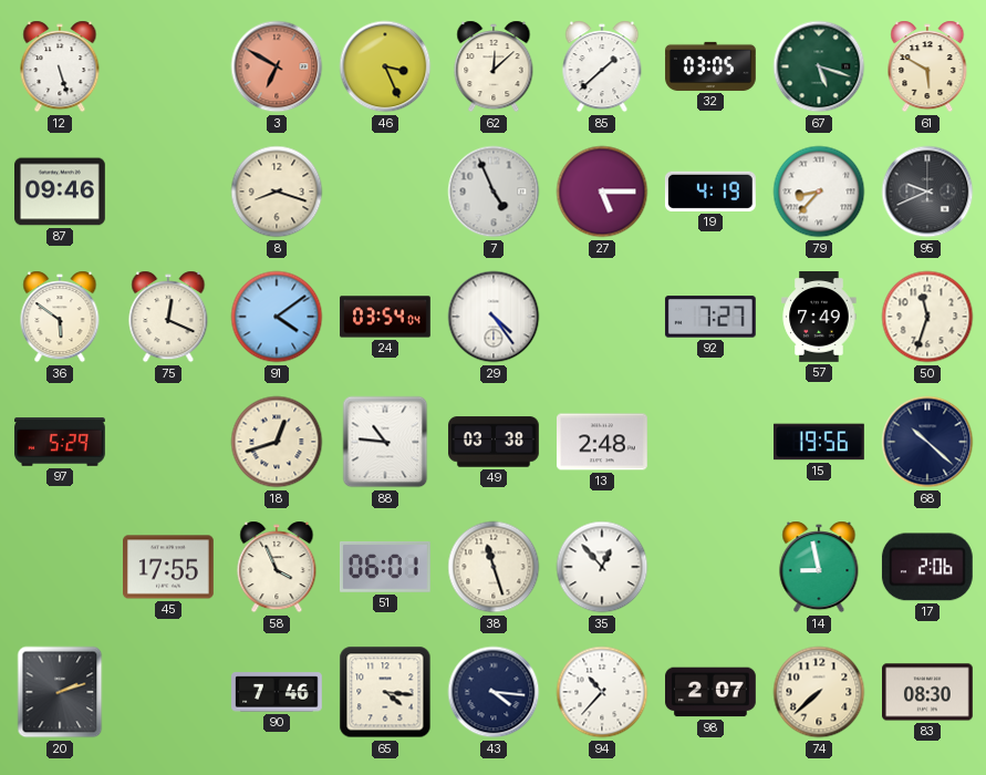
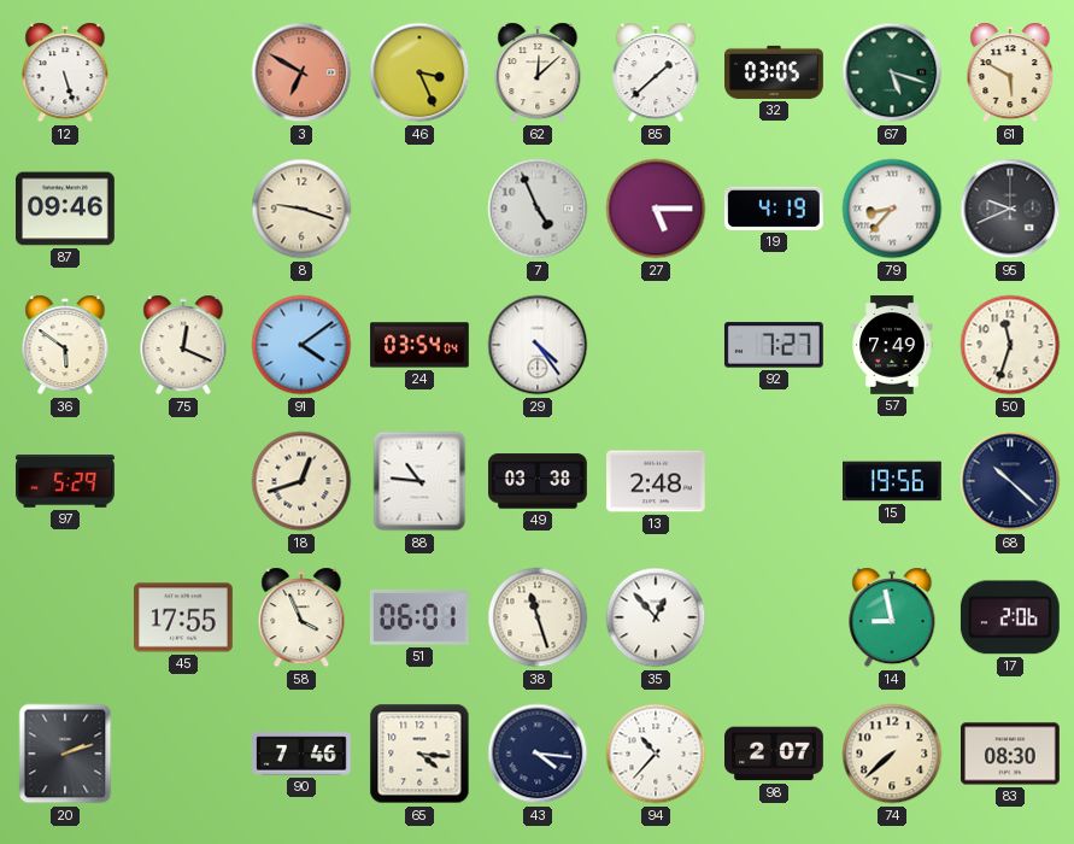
8: 8:18 -> 9:18
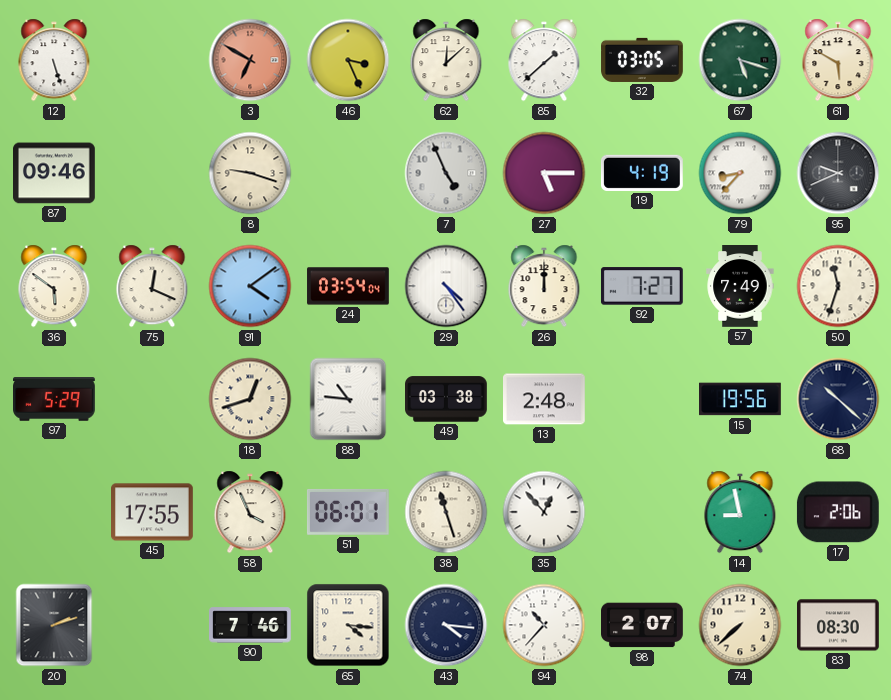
26: none -> 12:00
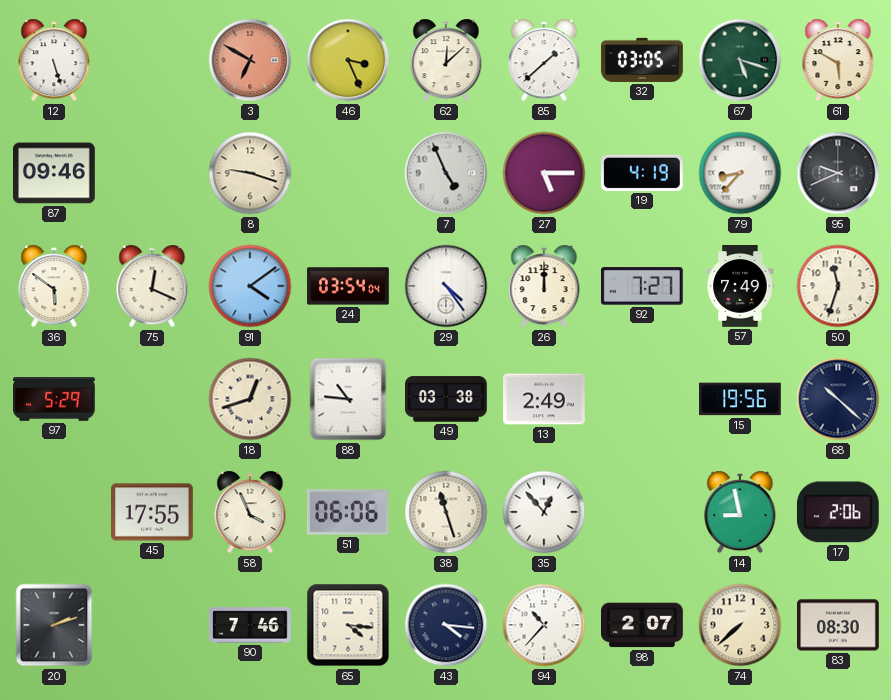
13: 2:48 -> 2:49
51: 06:01 -> 06:06
